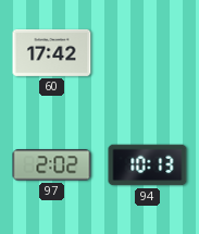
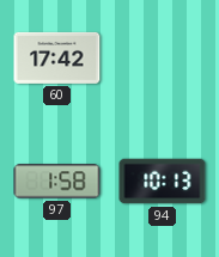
97: 2:02 -> 1:58
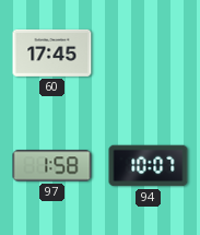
60: 17:42 -> 17:45
94: 10:13 -> 10:07
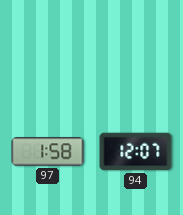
60: 17:45 -> none
94: 10:07 -> 12:07
